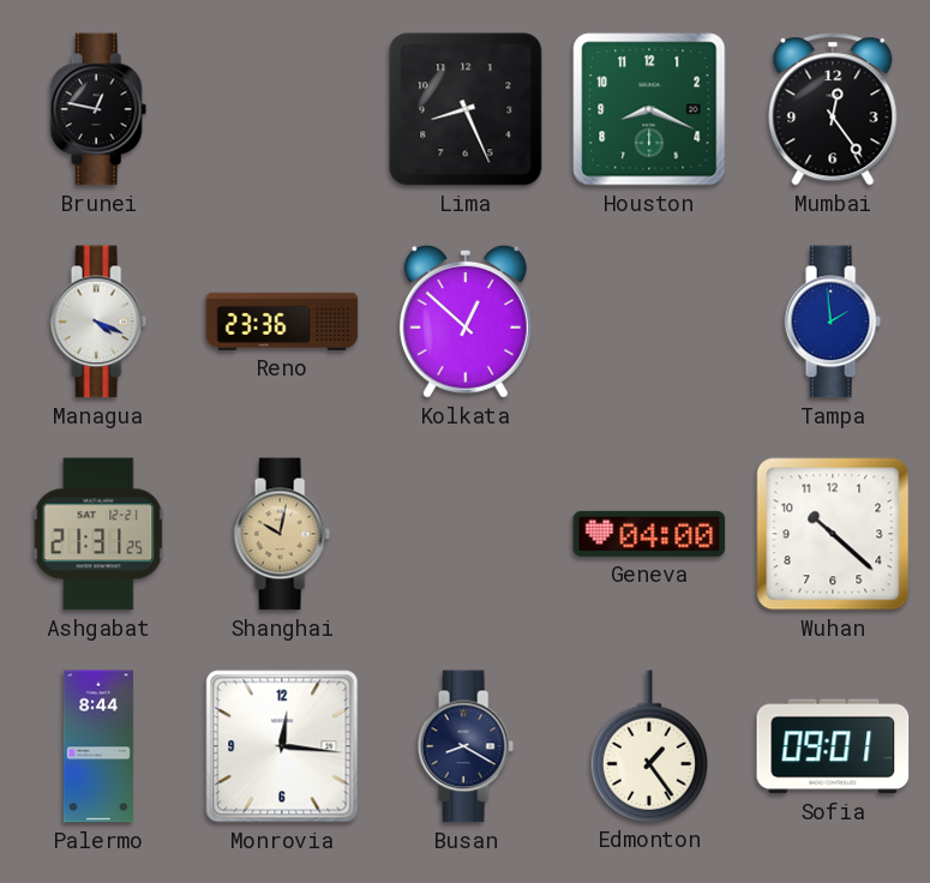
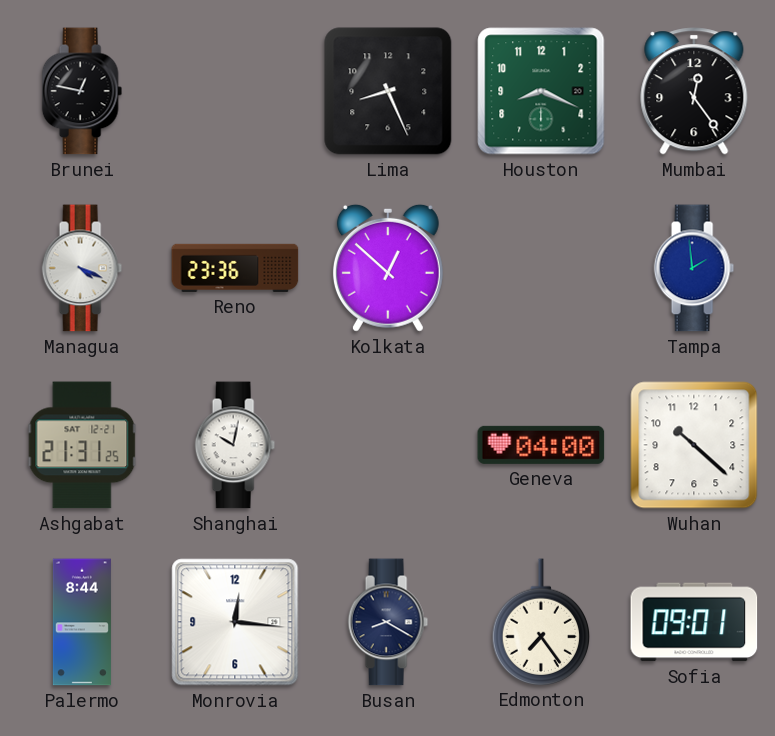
Shanghai dial: champagne -> white
Edmonton: 1:24 -> 7:24
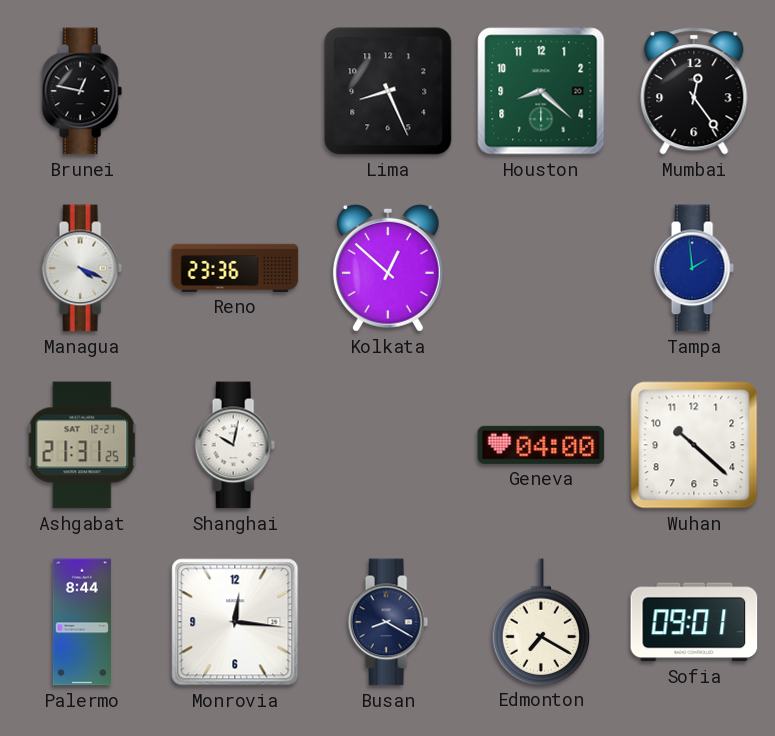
Houston: 8:19 -> 8:22
Edmonton: 7:24 -> 7:20
